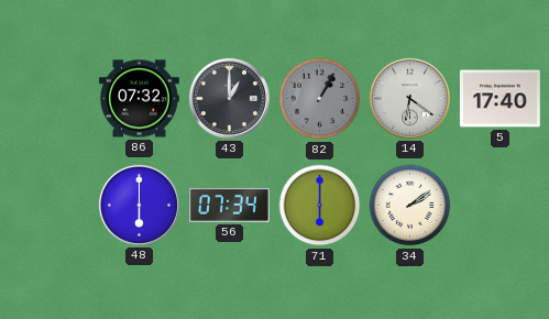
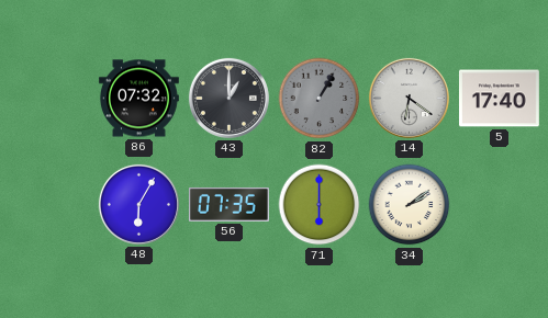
48: 6:00 -> 6:05
56: 07:34 -> 07:35
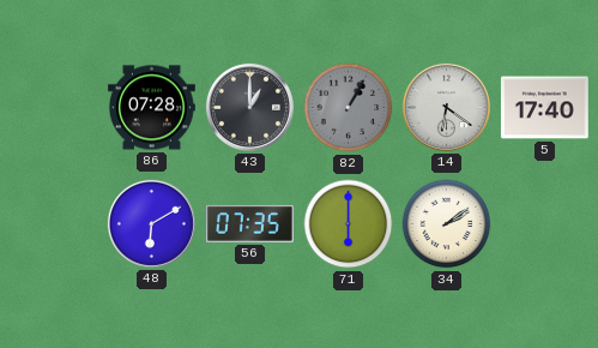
86: 07:32 -> 07:28
48: 6:05 -> 6:10
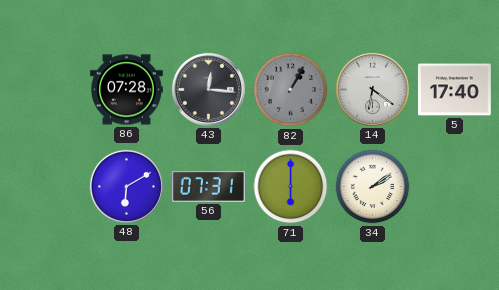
43: 1:00 -> 12:16
56: 07:35 -> 07:31
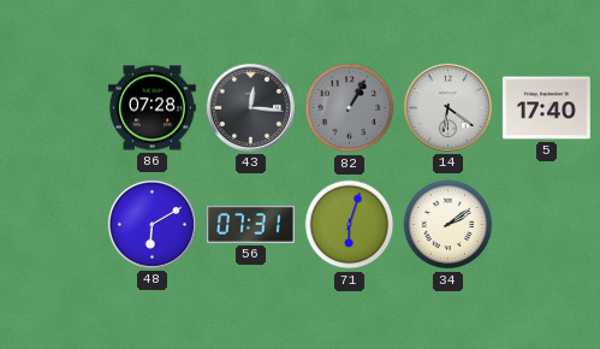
71: 6:00 -> 6:03
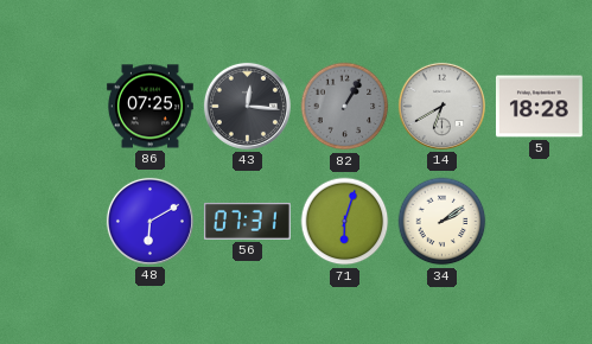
86: 07:28 -> 07:25
14: 6:21 -> 6:40
5: 17:40 -> 18:28
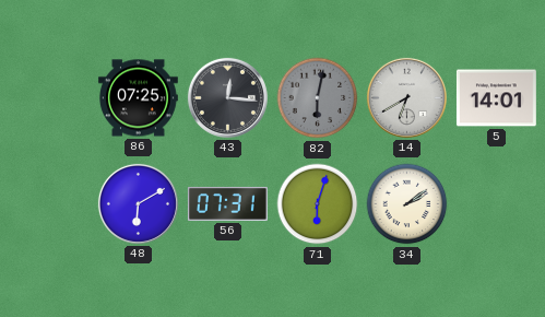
82: 1:05 -> 6:02
5: 18:28 -> 14:01
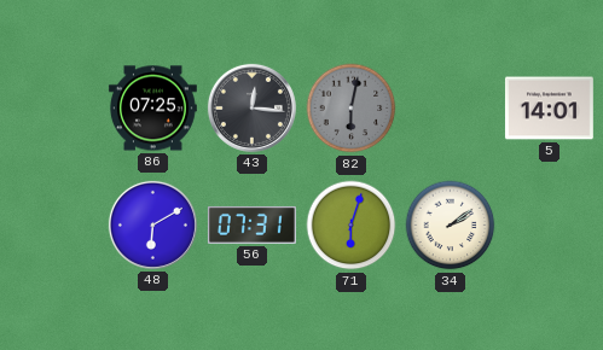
14: 6:40 -> none
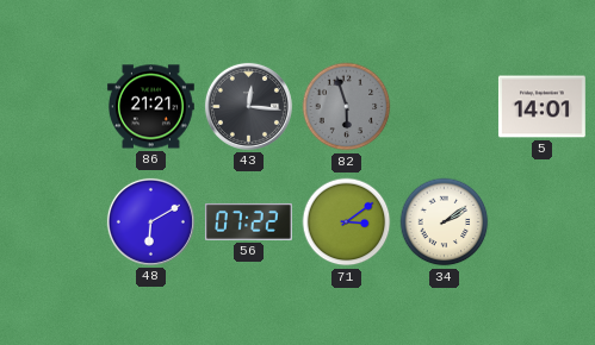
86: 07:25 -> 21:21
82: 6:02 -> 5:57
56: 07:31 -> 07:22
71: 6:03 -> 3:09
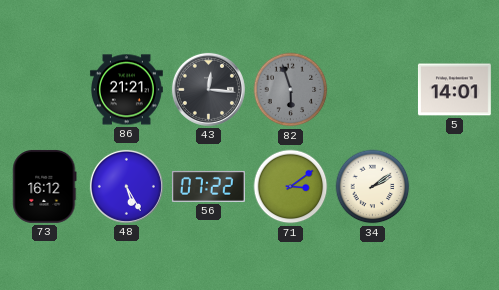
73: none -> 16:12
48: 6:10 -> 5:25
